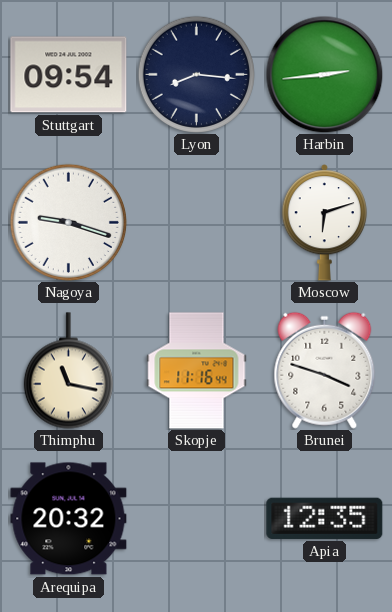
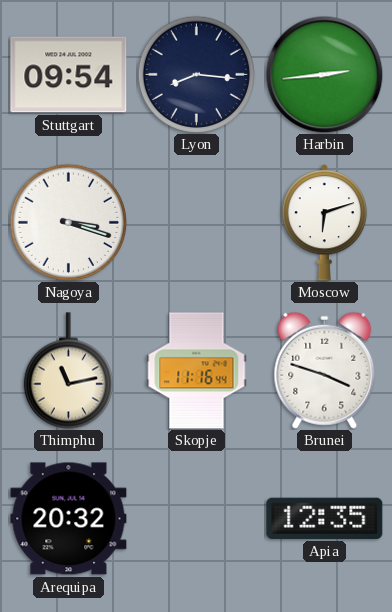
Nagoya: 9:18 -> 3:18
Thimphu: 11:17 -> 11:13
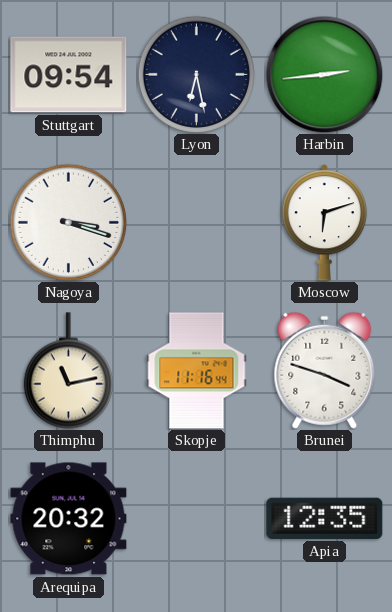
Lyon: 8:16 -> 6:28
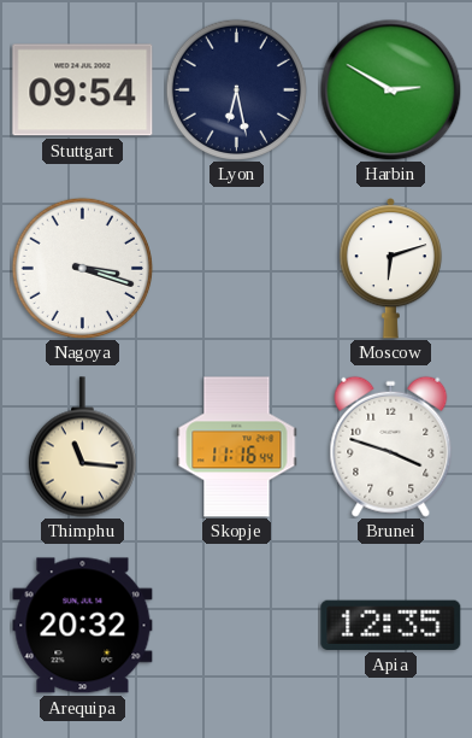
Harbin: 2:44 -> 2:50
Thimphu: 11:13 -> 11:16
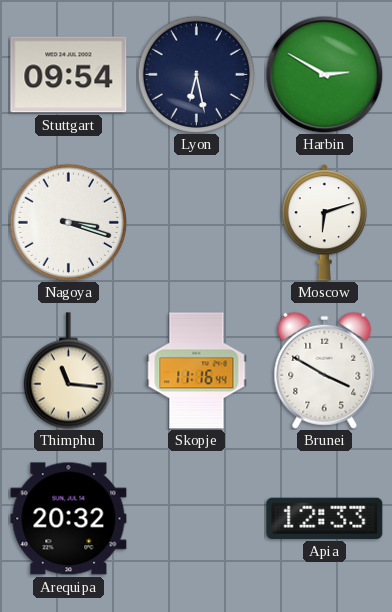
Brunei: 3:48 -> 3:50
Apia: 12:35 -> 12:33
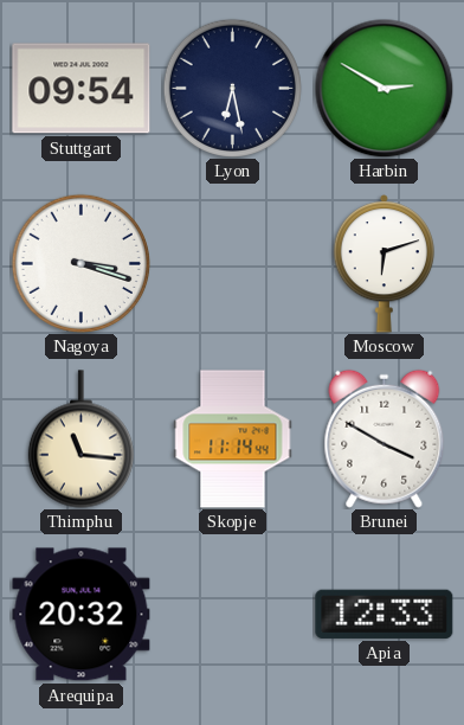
Skopje: 11:16 -> 11:14
